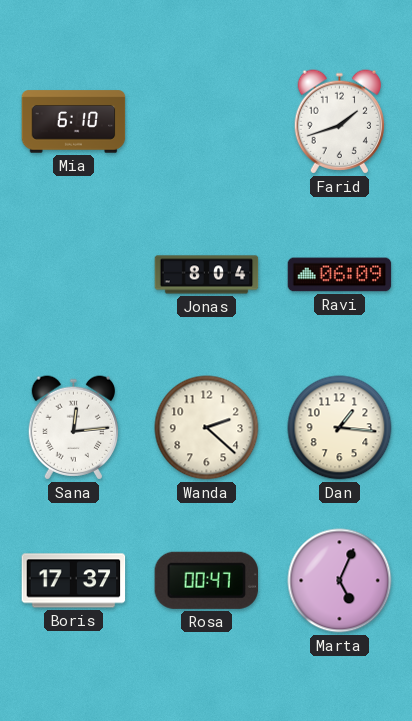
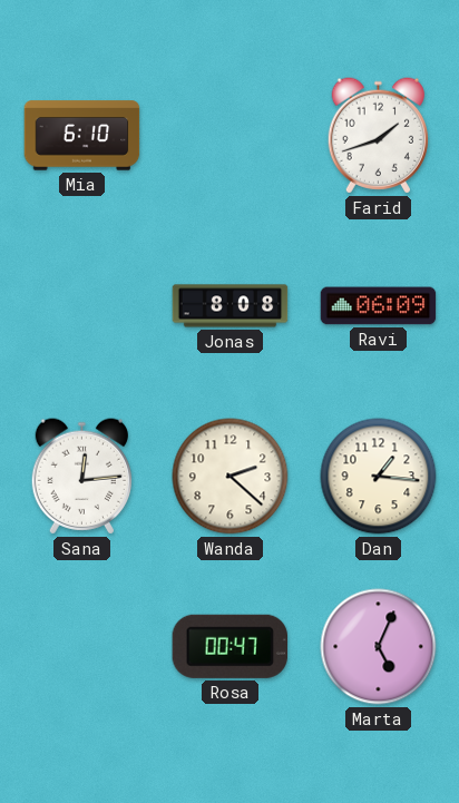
Jonas: 8:04 -> 8:08
Boris: 17:37 -> none
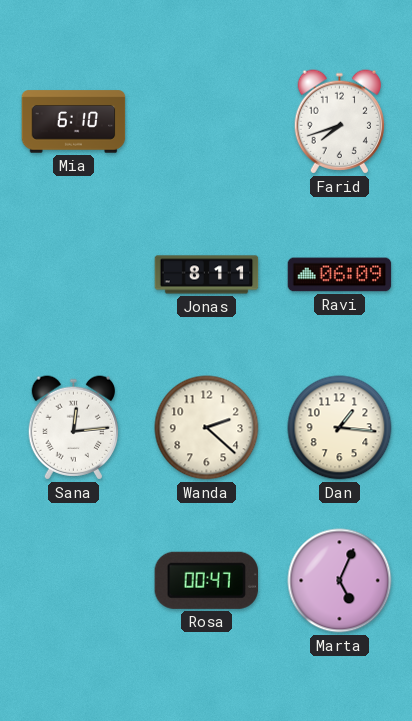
Farid: 1:42 -> 7:42
Jonas: 8:08 -> 8:11
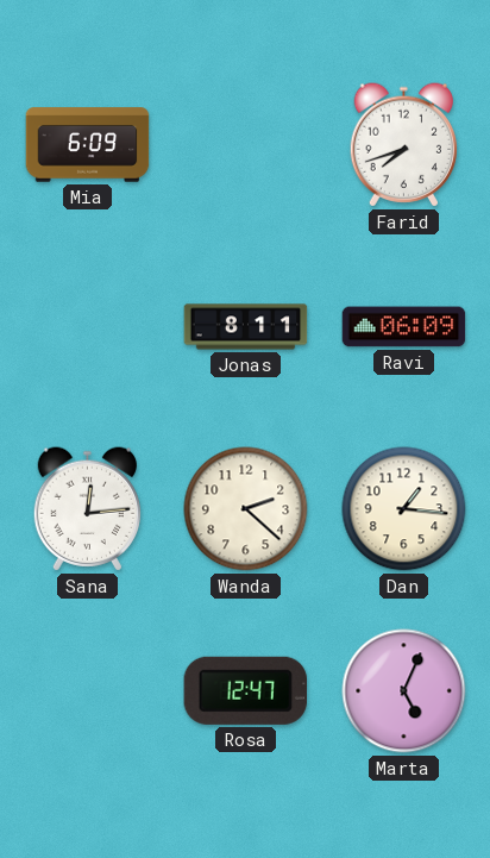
Mia: 6:10 -> 6:09
Rosa: 00:47 -> 12:47
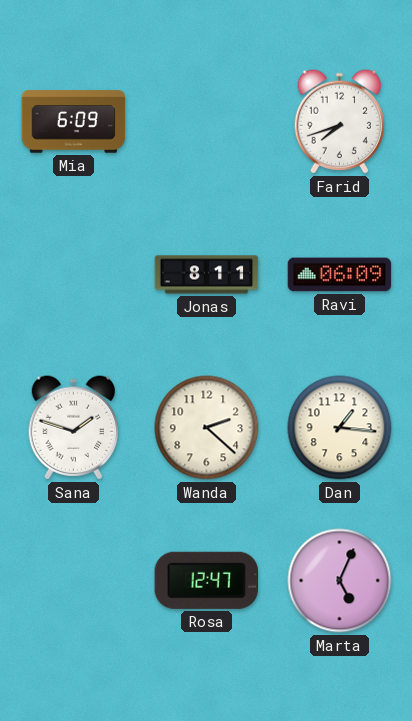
Sana: 12:14 -> 1:48
